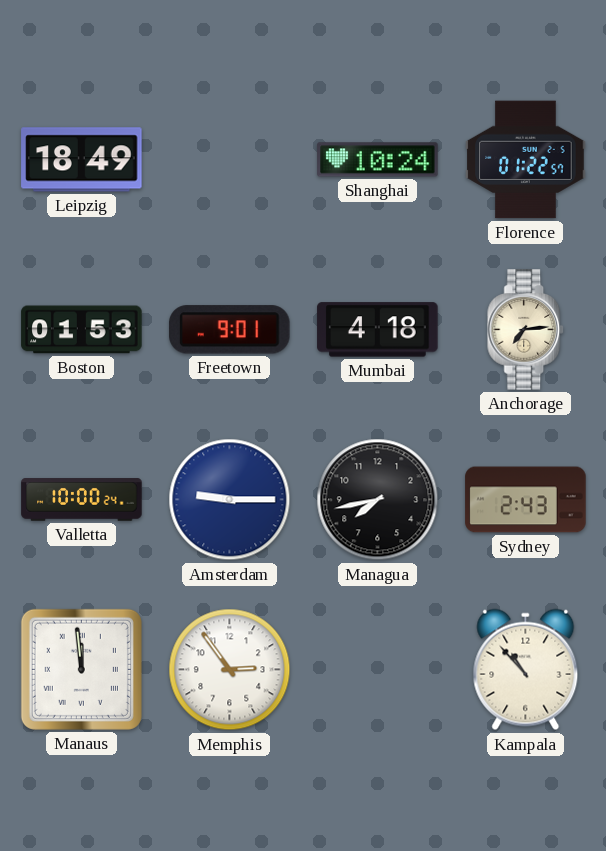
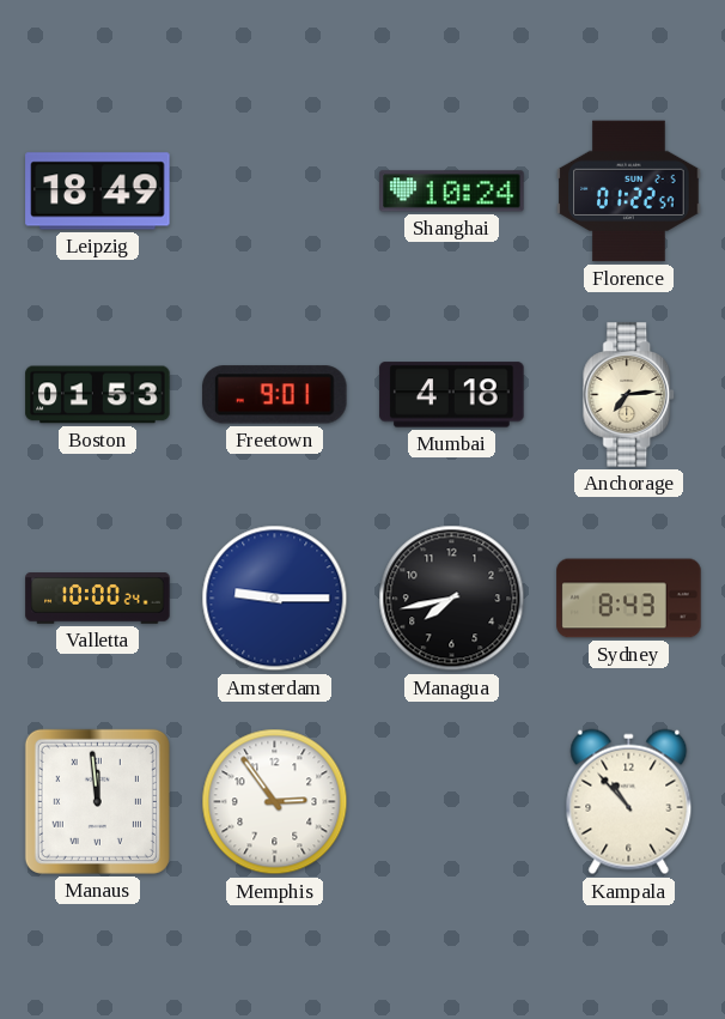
Sydney: 2:43 -> 8:43
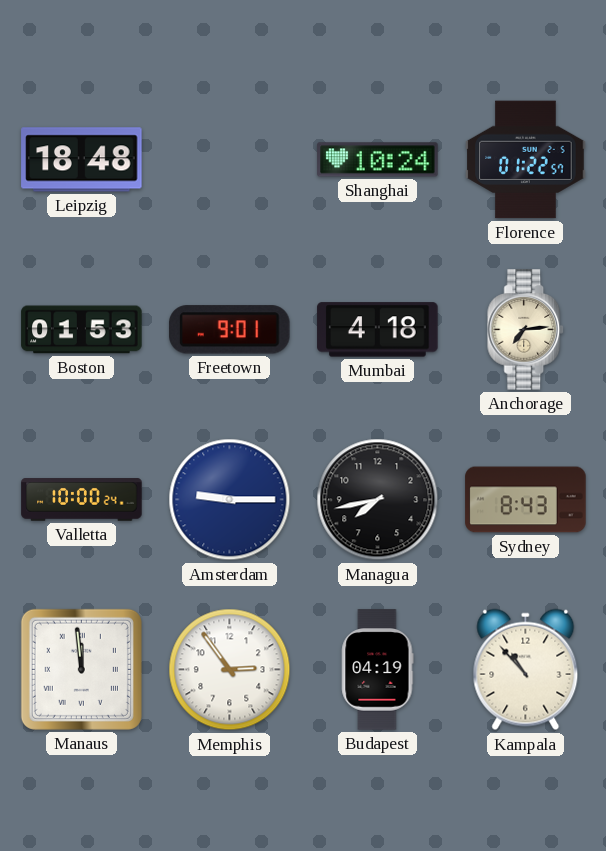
Leipzig: 18:49 -> 18:48
Budapest: none -> 04:19
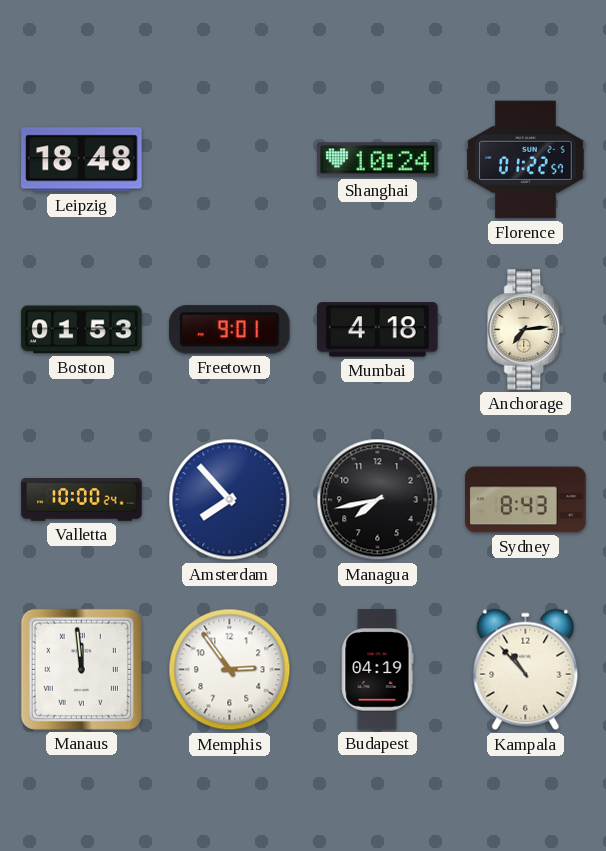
Amsterdam: 9:15 -> 7:53
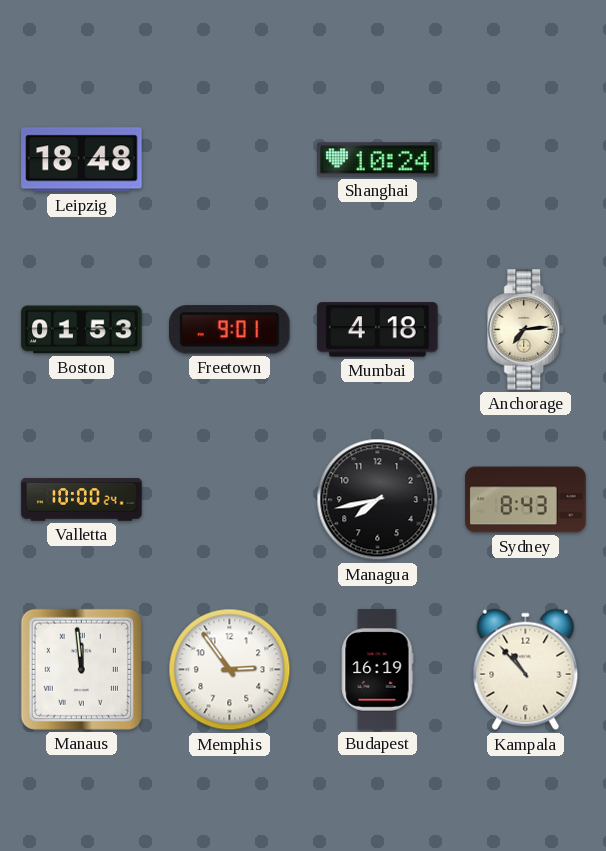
Florence: 01:22 -> none
Amsterdam: 7:53 -> none
Budapest: 04:19 -> 16:19
